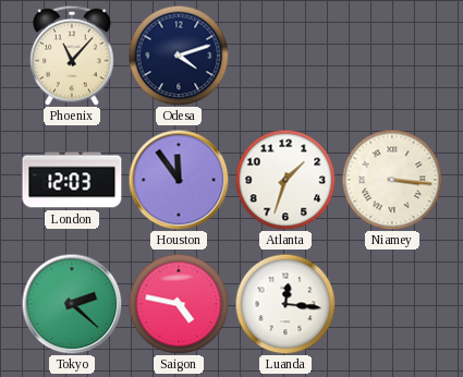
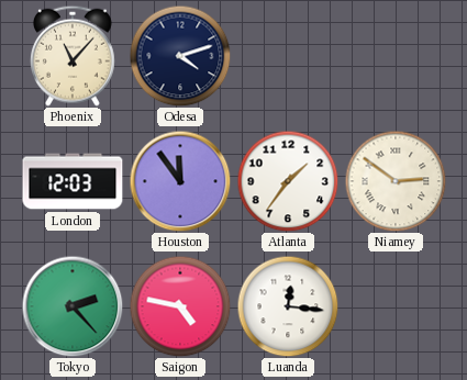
Atlanta: 1:33 -> 1:36
Niamey: 3:16 -> 2:51
Tokyo: 2:22 -> 2:23
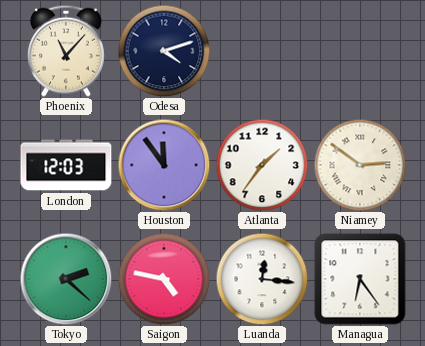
Tokyo: 2:23 -> 2:22
Managua: none -> 6:24
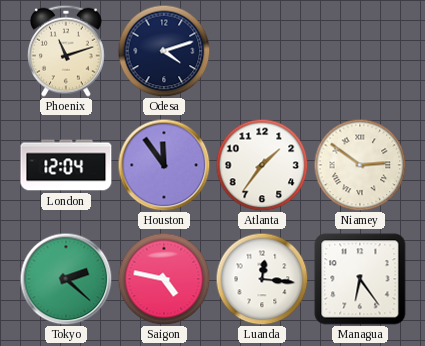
Phoenix: 11:07 -> 11:12
London: 12:03 -> 12:04
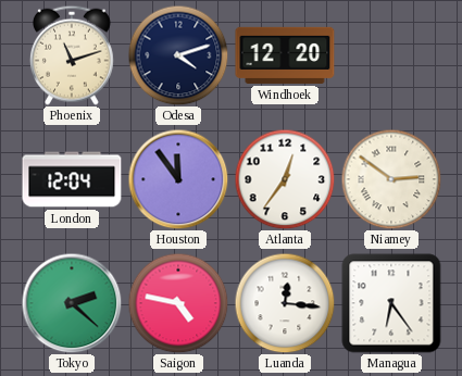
Windhoek: none -> 12:20
Atlanta: 1:36 -> 12:36
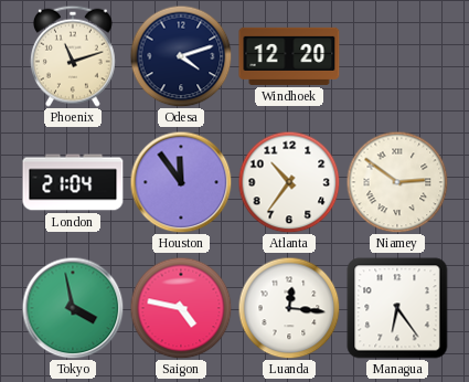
London: 12:04 -> 21:04
Atlanta: 12:36 -> 10:36
Tokyo: 2:22 -> 3:58
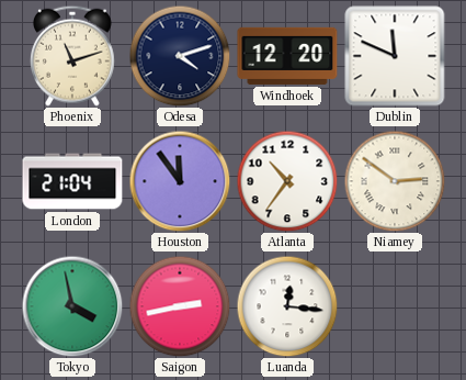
Dublin: none -> 11:49
Saigon: 4:47 -> 2:43
Managua: 6:24 -> none
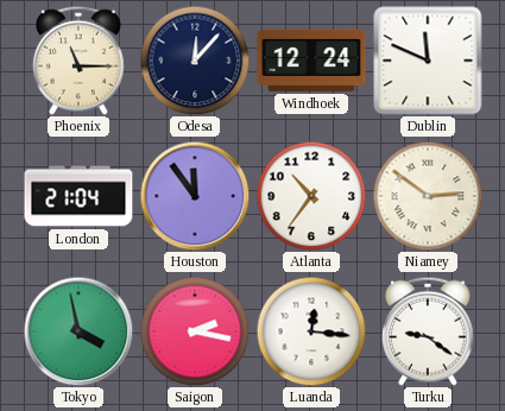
Phoenix: 11:12 -> 11:15
Odesa: 4:12 -> 12:07
Windhoek: 12:20 -> 12:24
Saigon: 2:43 -> 2:17
Turku: none -> 9:21
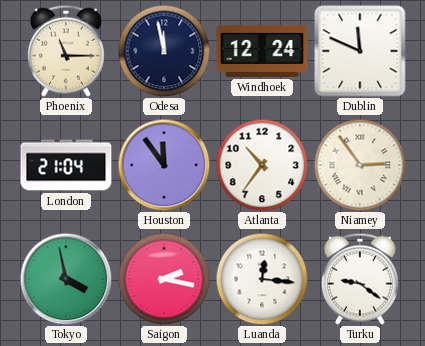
Odesa: 12:07 -> 11:58
Niamey: 2:51 -> 2:54
